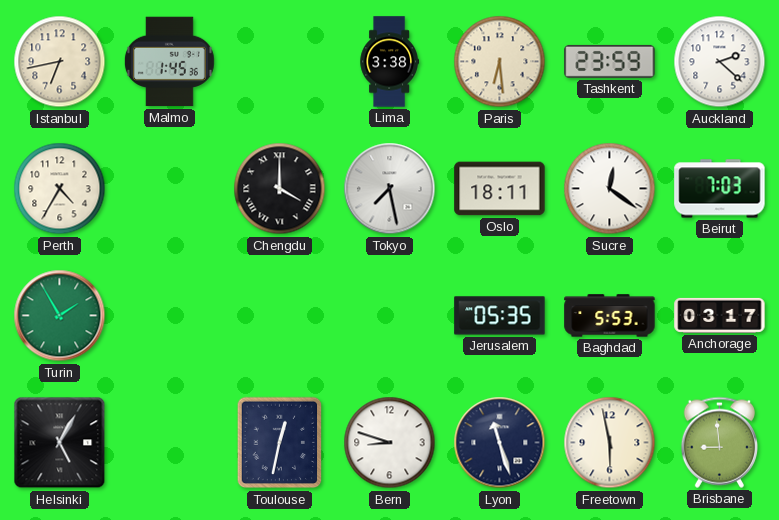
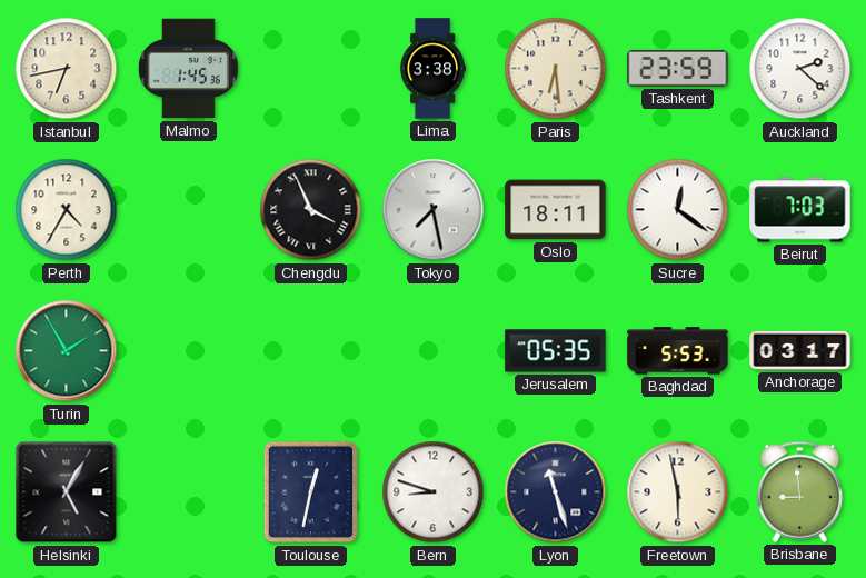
Chengdu: 4:00 -> 3:56
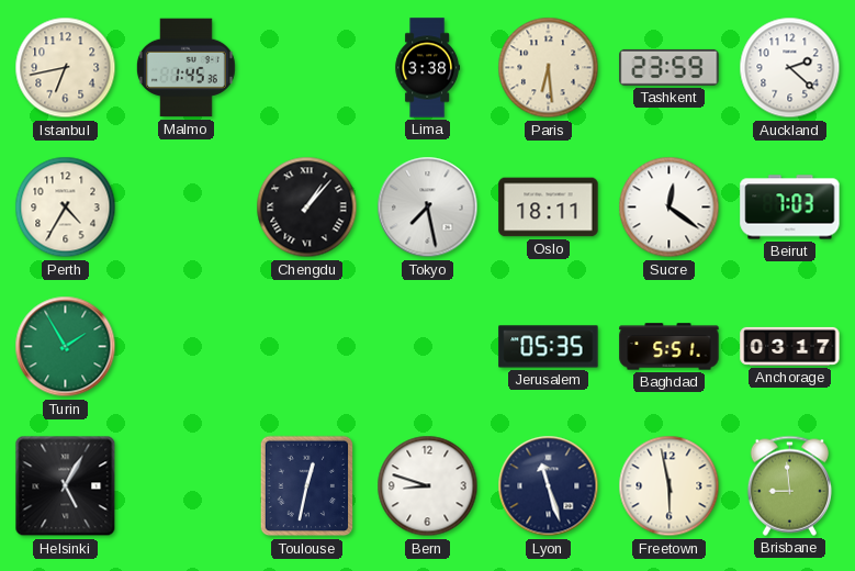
Chengdu: 3:56 -> 1:07
Baghdad: 5:53 -> 5:51
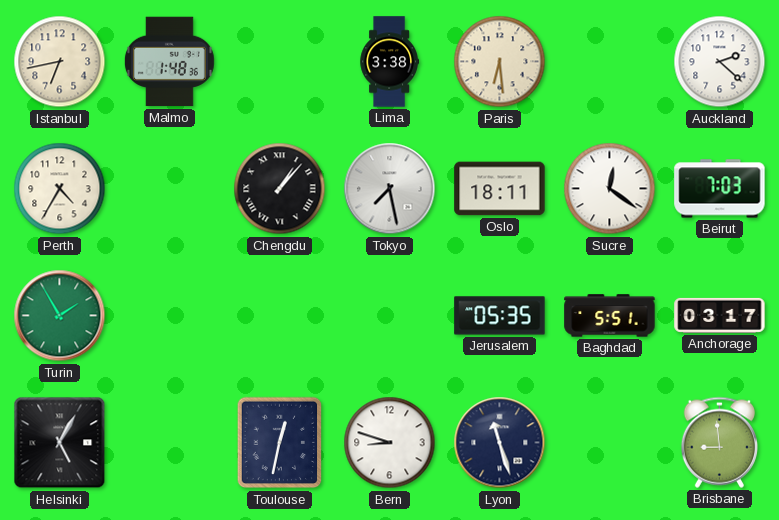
Malmo: 1:45 -> 1:48
Tashkent: 23:59 -> none
Freetown: 5:58 -> none
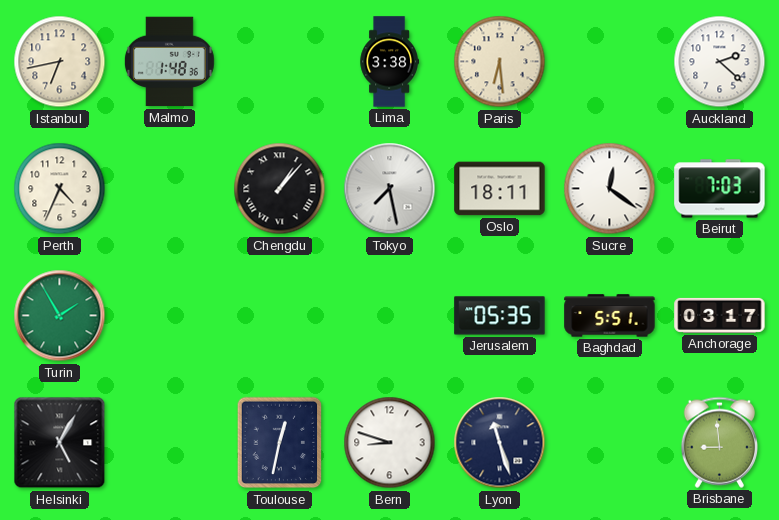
Perth: 4:35 -> 4:34
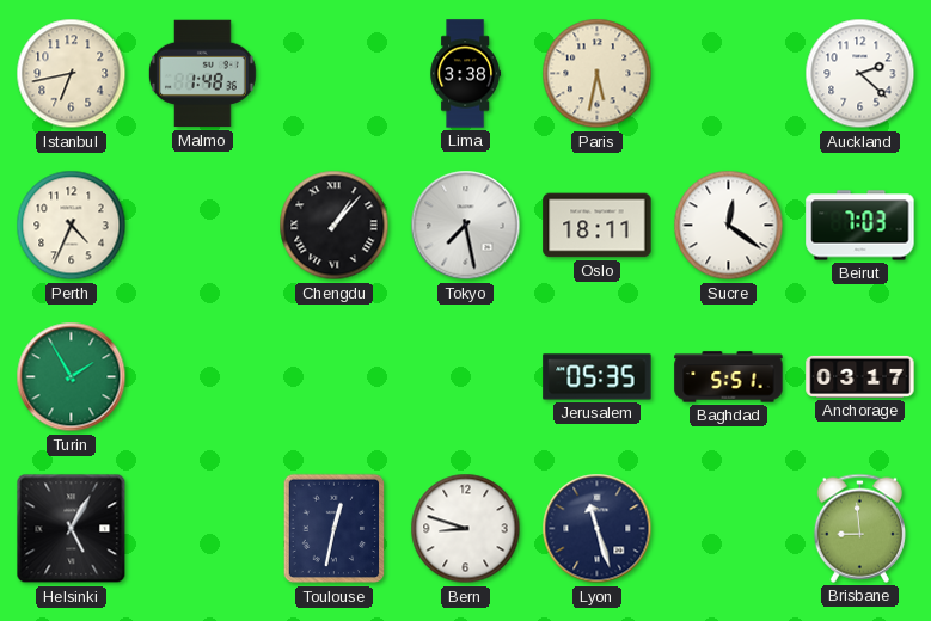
Paris: 6:29 -> 5:32
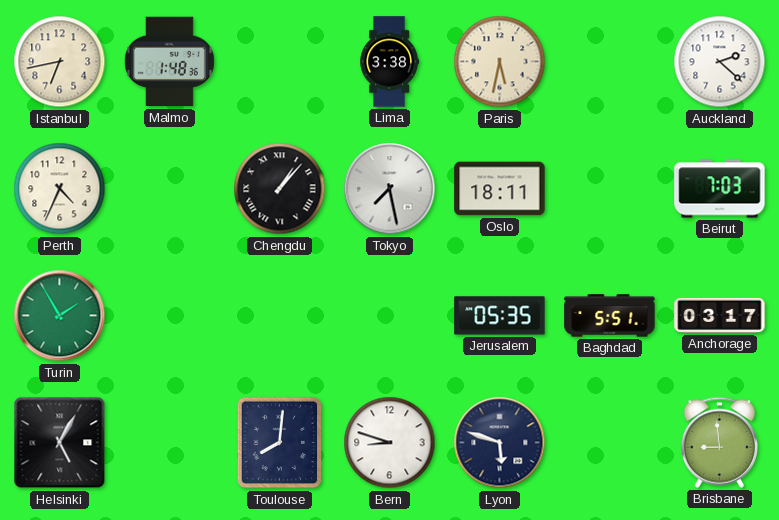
Sucre: 12:21 -> none
Toulouse: 12:32 -> 8:01
Lyon: 11:27 -> 5:48
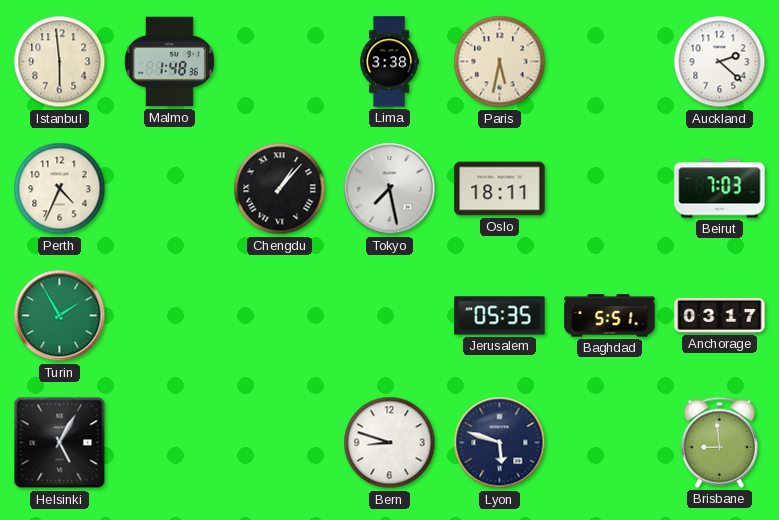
Istanbul: 6:43 -> 5:59
Toulouse: 8:01 -> none
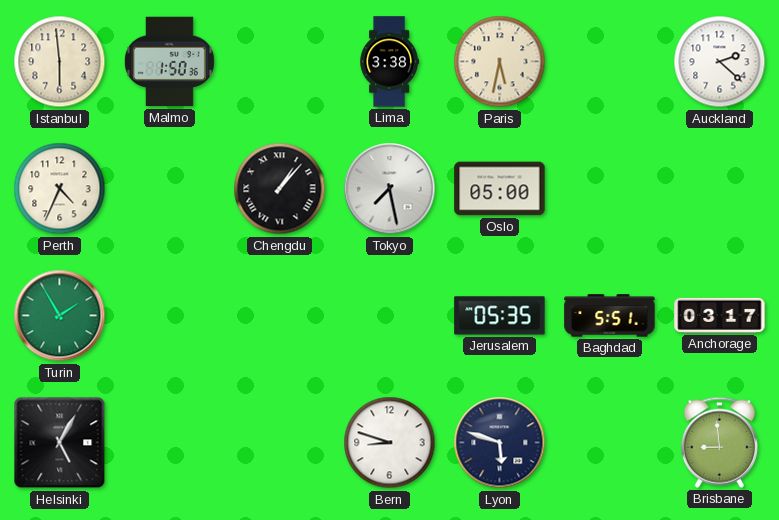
Malmo: 1:48 -> 1:50
Oslo: 18:11 -> 05:00
Beirut: 7:03 -> none
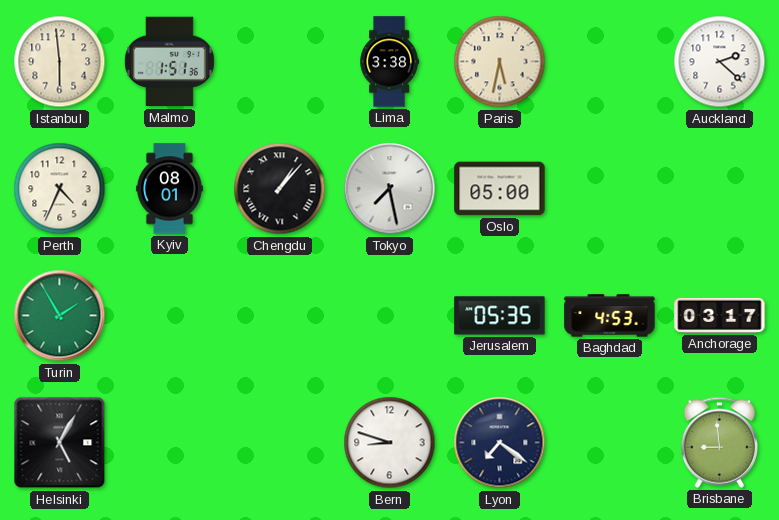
Malmo: 1:50 -> 1:51
Kyiv: none -> 08:01
Baghdad: 5:51 -> 4:53
Lyon: 5:48 -> 7:21
